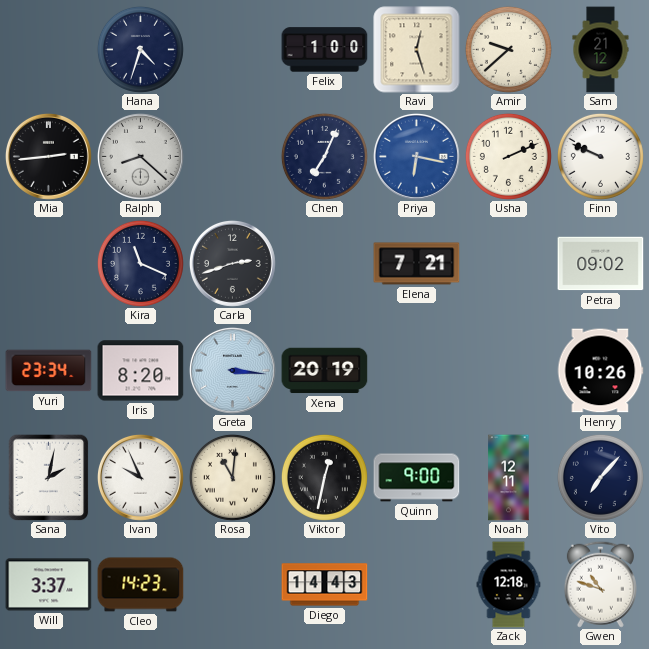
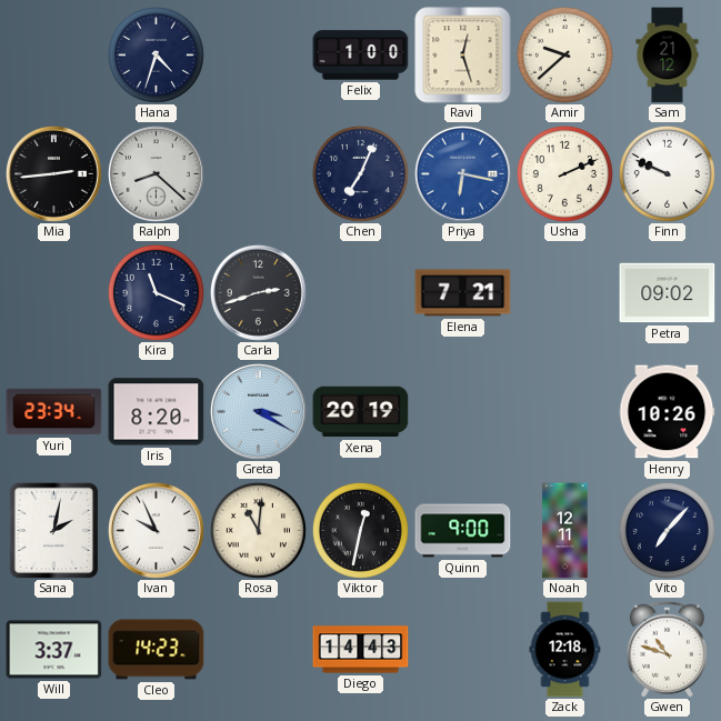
Greta: 3:16 -> 3:20
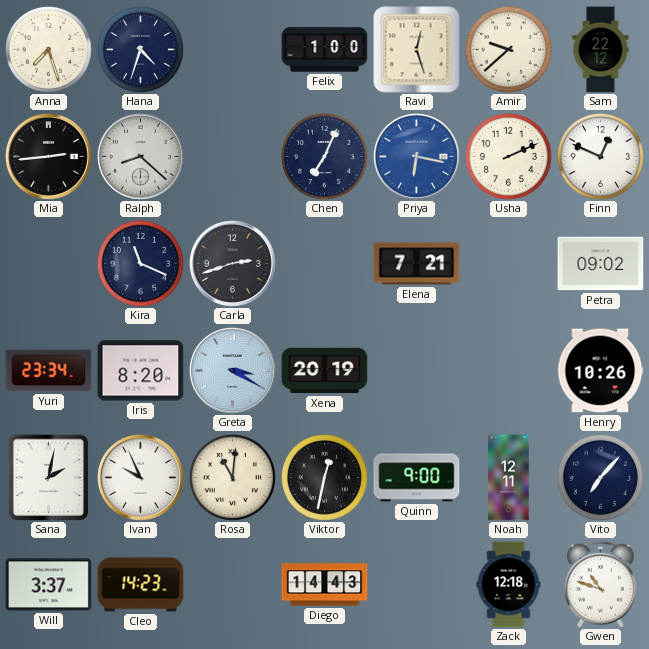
Anna: none -> 7:27
Sam: 21:12 -> 22:12
Finn: 9:49 -> 12:49
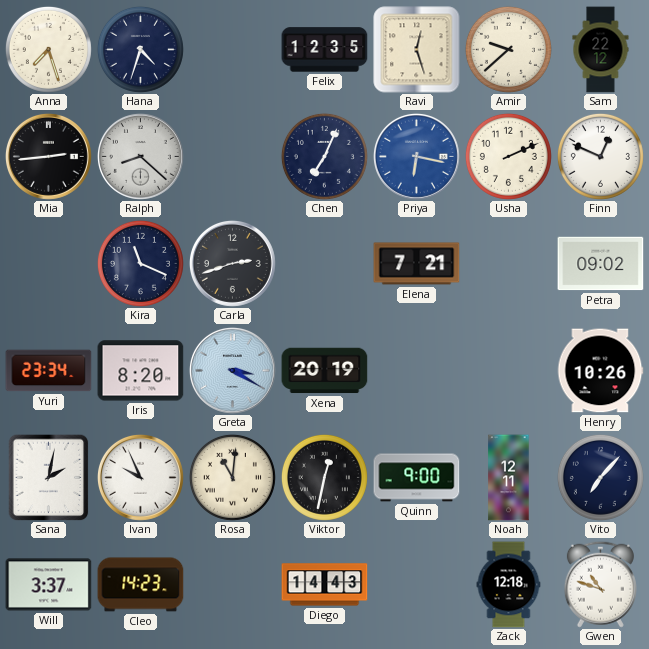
Felix: 1:00 -> 12:35
